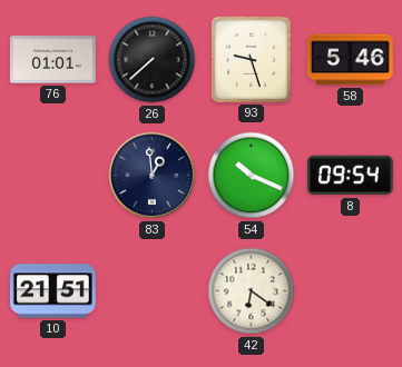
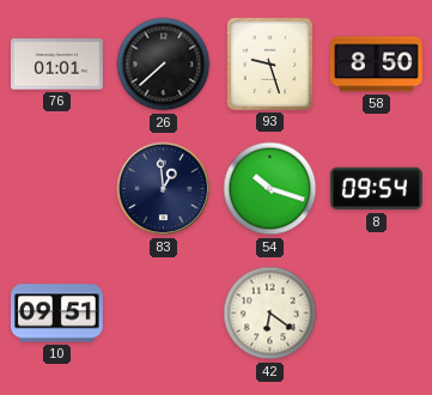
58: 5:46 -> 8:50
54: 10:19 -> 10:18
10: 21:51 -> 09:51
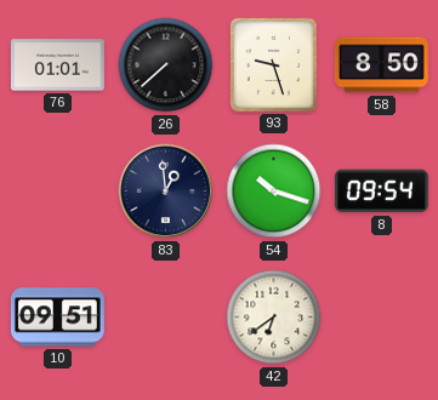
42: 6:21 -> 6:39
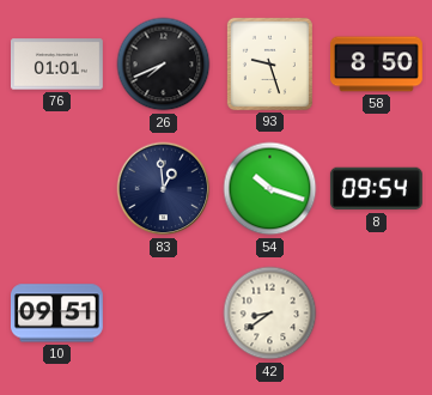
26: 7:38 -> 7:41
42: 6:39 -> 8:39
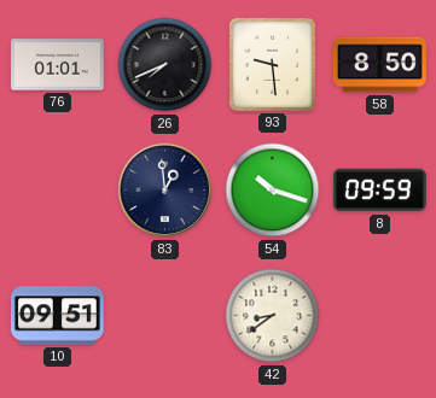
93: 9:27 -> 9:29
8: 09:54 -> 09:59
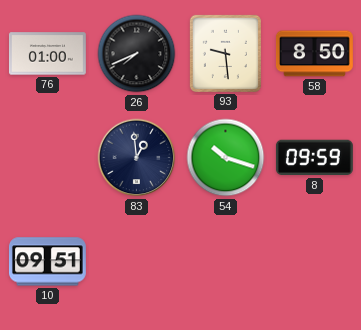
76: 01:01 -> 01:00
42: 8:39 -> none
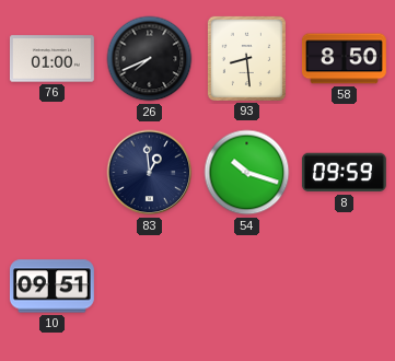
93: 9:29 -> 8:29
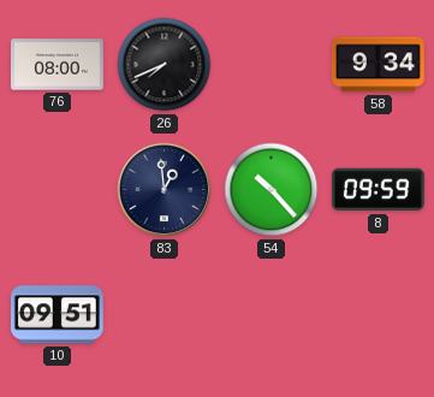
76: 01:00 -> 08:00
93: 8:29 -> none
58: 8:50 -> 9:34
54: 10:18 -> 10:23
